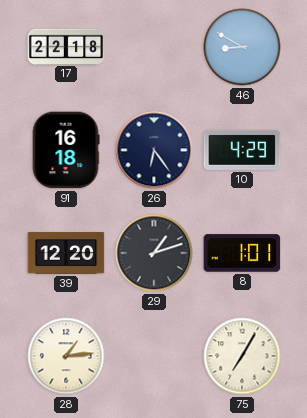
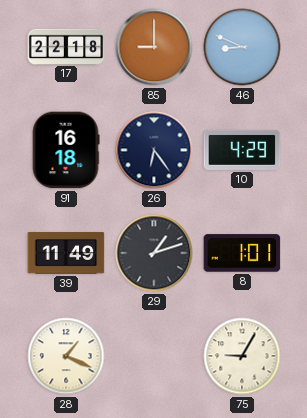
85: none -> 9:00
46: 8:50 -> 8:49
39: 12:20 -> 11:49
28: 1:14 -> 1:19
75: 7:05 -> 9:05
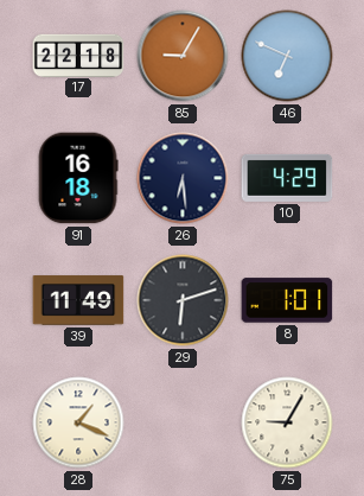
85: 9:00 -> 9:05
46: 8:49 -> 6:49
26: 6:24 -> 6:29
29: 1:12 -> 6:12
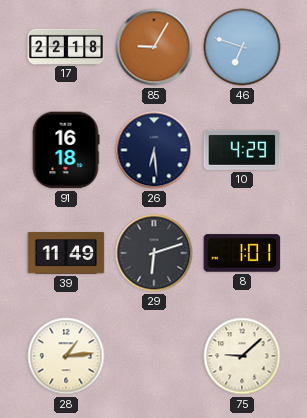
46: 6:49 -> 6:48
28: 1:19 -> 1:14
75: 9:05 -> 9:08
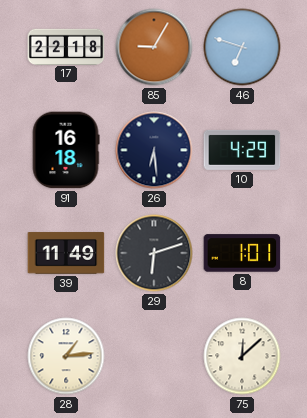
75: 9:08 -> 12:08
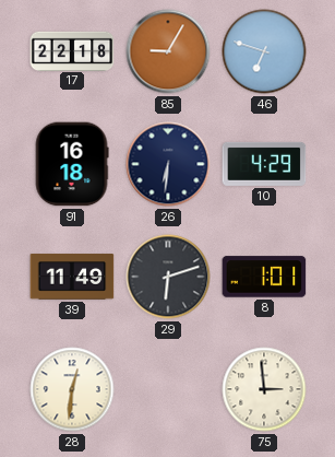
26: 6:29 -> 6:31
28: 1:14 -> 12:31
75: 12:08 -> 2:59
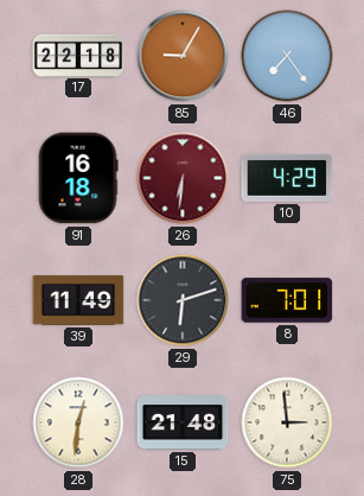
46: 6:48 -> 7:24
26 dial: navy -> burgundy
8: 1:01 -> 7:01
15: none -> 21:48
